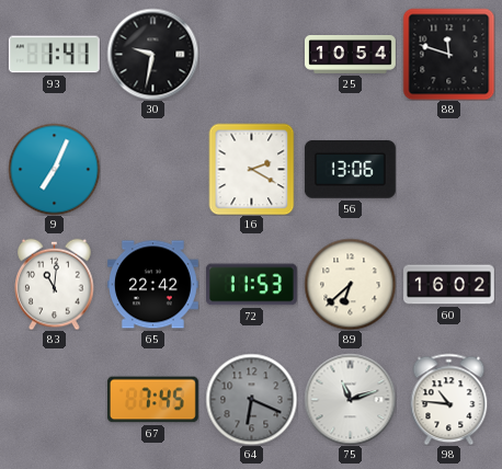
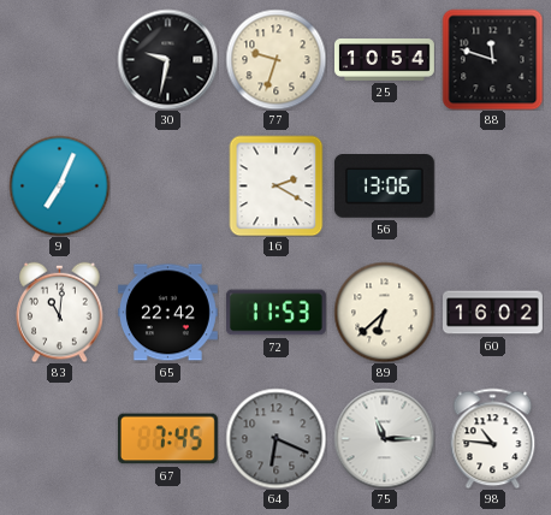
93: 1:41 -> none
77: none -> 9:33
75: 11:12 -> 11:15
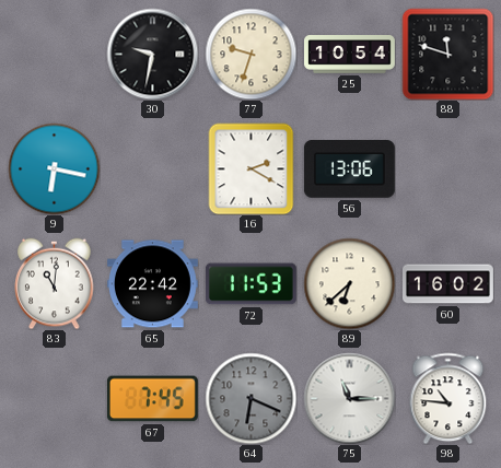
9: 7:04 -> 6:17
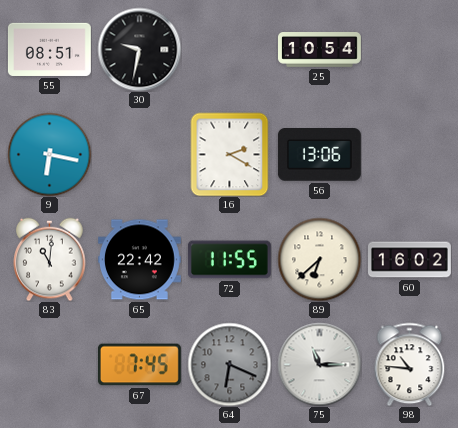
55: none -> 08:51
77: 9:33 -> none
88: 11:48 -> none
72: 11:53 -> 11:55
